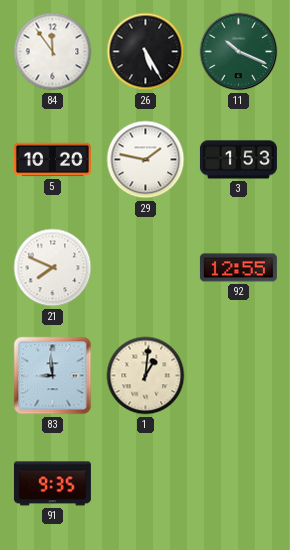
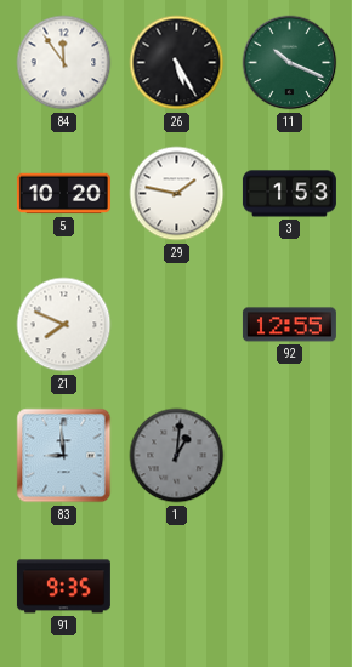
1 dial: cream -> grey
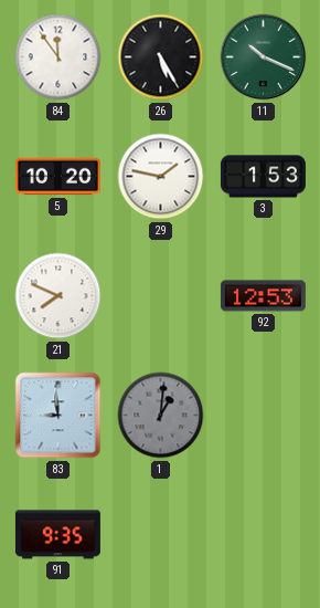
92: 12:55 -> 12:53
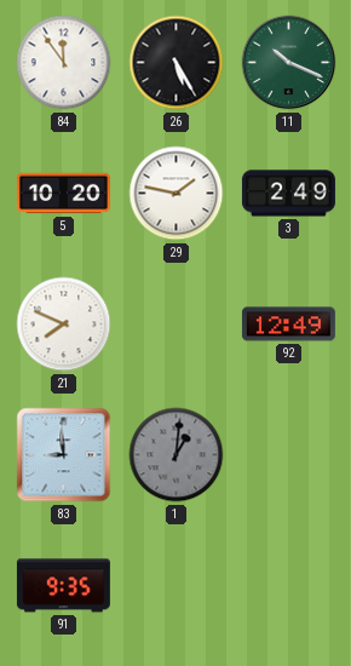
3: 1:53 -> 2:49
92: 12:53 -> 12:49
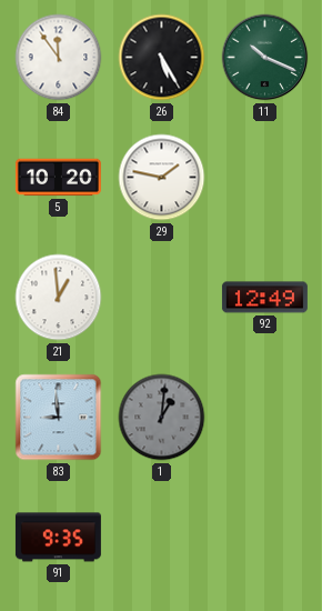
3: 2:49 -> none
21: 7:49 -> 12:59
